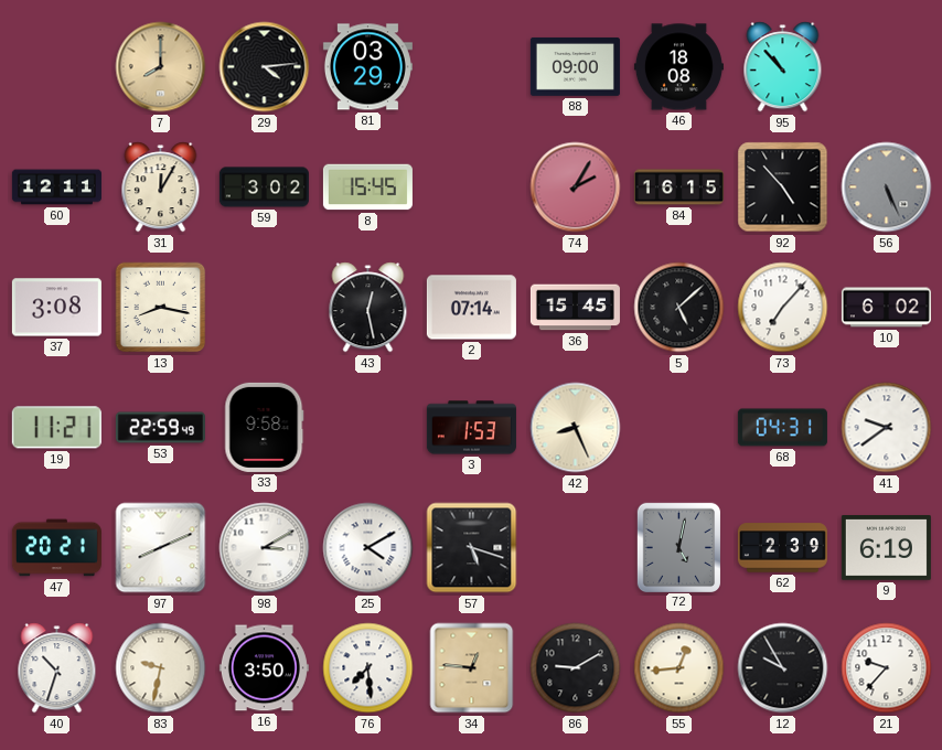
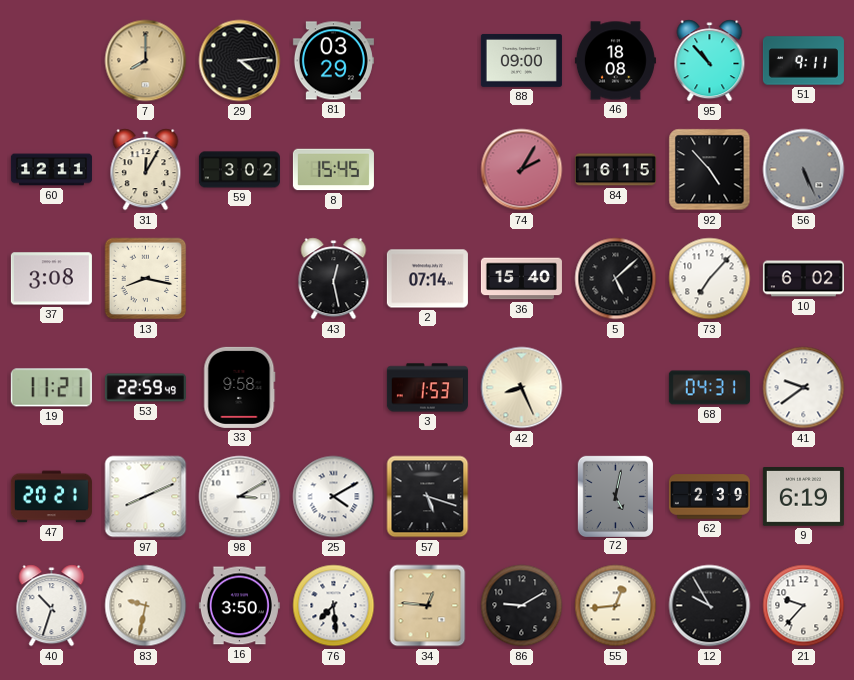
51: none -> 9:11
36: 15:45 -> 15:40
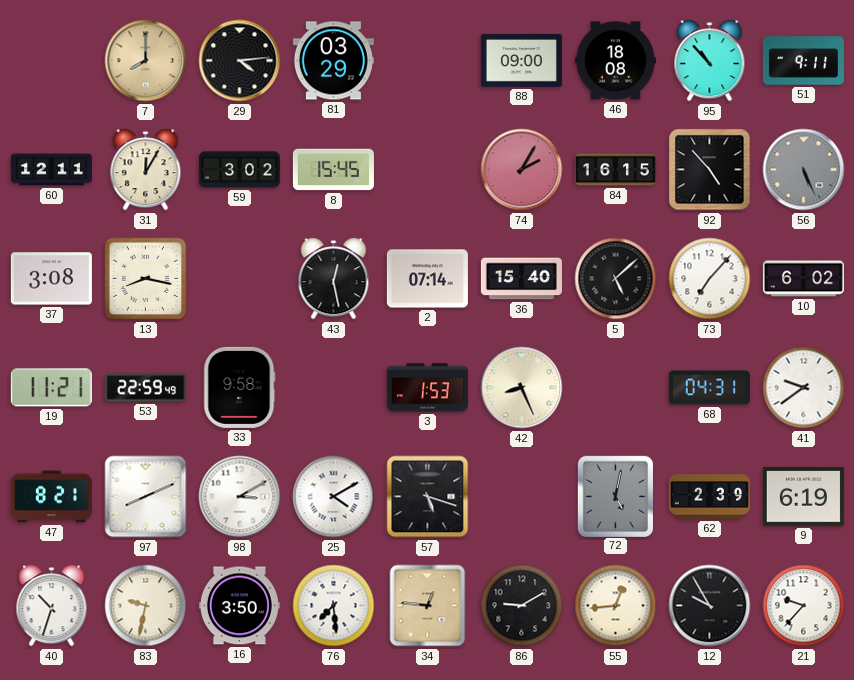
47: 20:21 -> 8:21
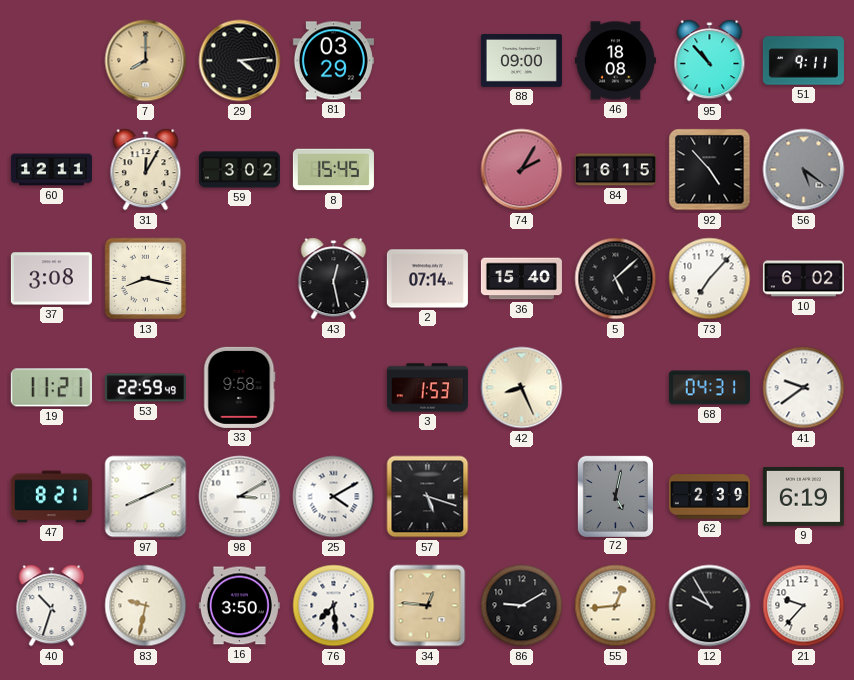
56: 5:26 -> 5:21
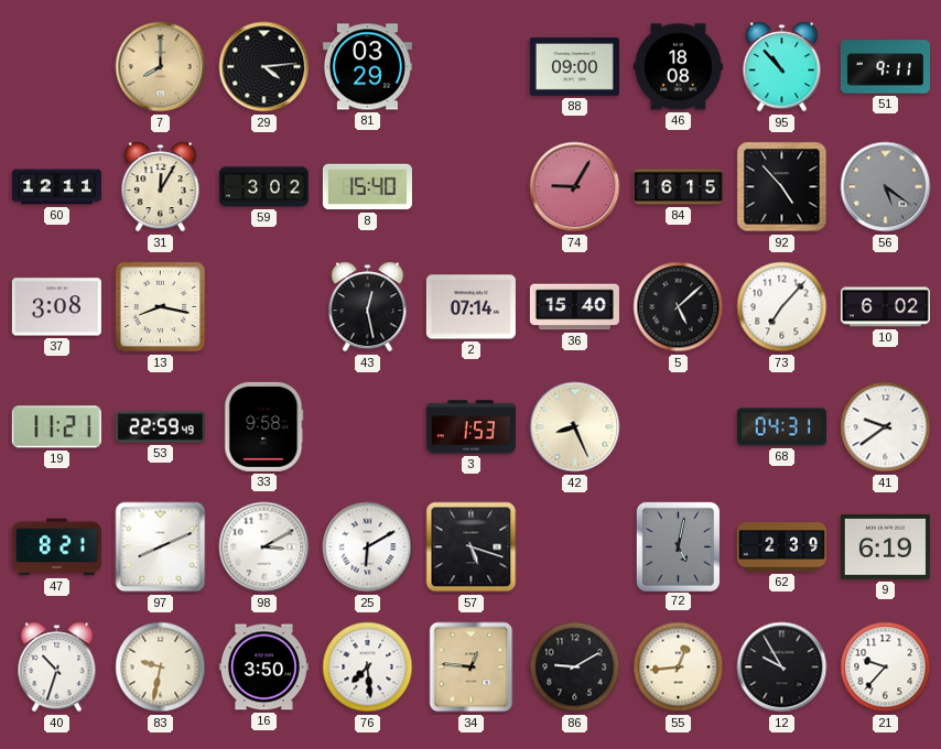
8: 15:45 -> 15:40
74: 2:05 -> 9:05
25: 4:10 -> 6:10
